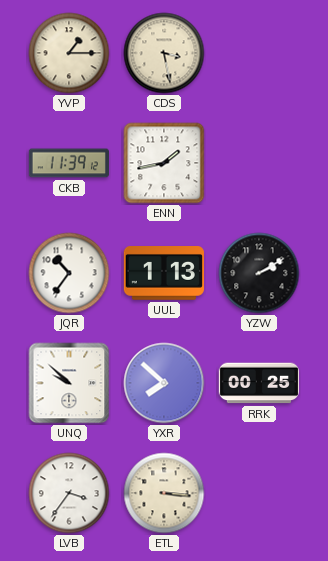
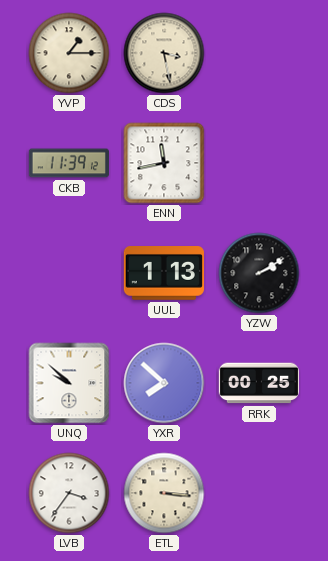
ENN: 1:43 -> 11:43
JQR: 10:36 -> none
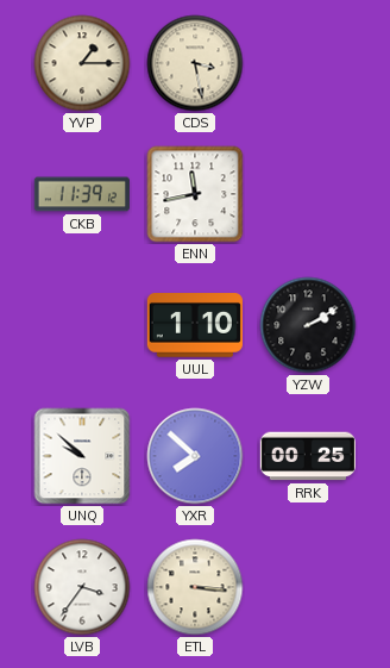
UUL: 1:13 -> 1:10
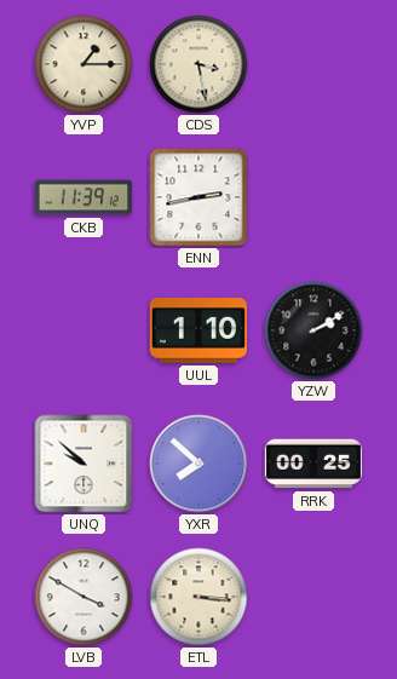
ENN: 11:43 -> 2:43
LVB: 3:36 -> 3:50
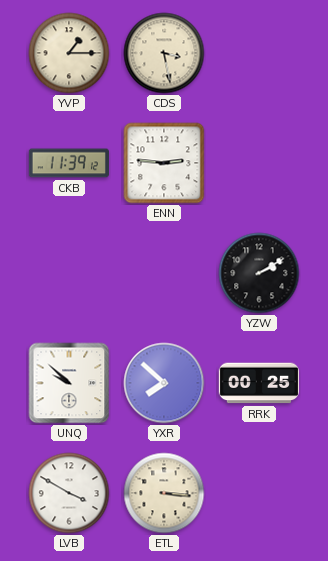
ENN: 2:43 -> 2:46
UUL: 1:10 -> none
